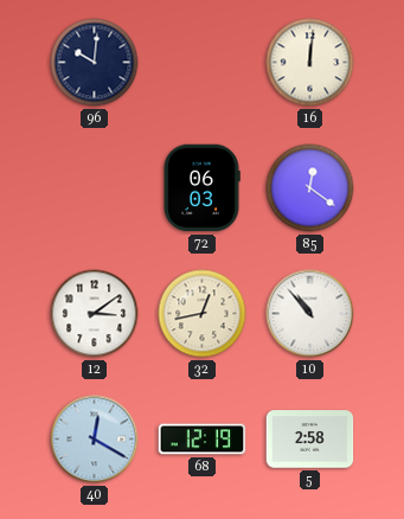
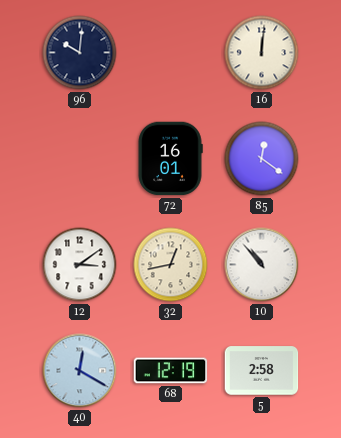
72: 06:03 -> 16:01
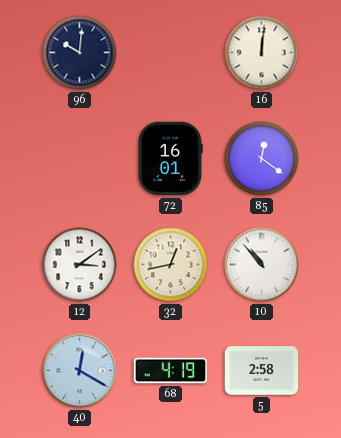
68: 12:19 -> 4:19
